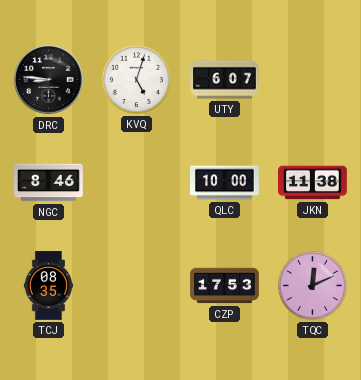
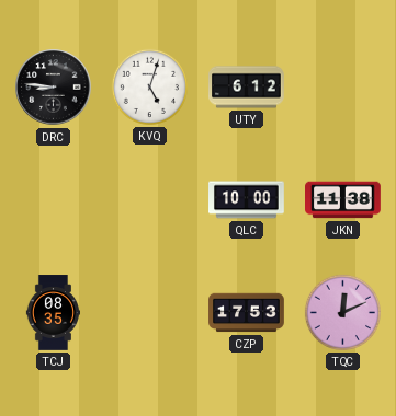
UTY: 6:07 -> 6:12
NGC: 8:46 -> none
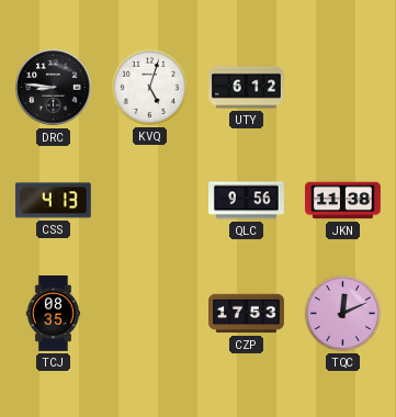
CSS: none -> 4:13
QLC: 10:00 -> 9:56
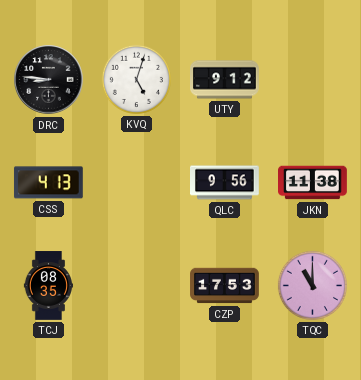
UTY: 6:12 -> 9:12
TQC: 12:11 -> 11:00
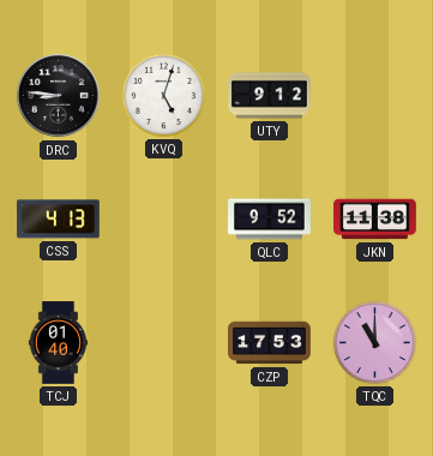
QLC: 9:56 -> 9:52
TCJ: 08:35 -> 01:40
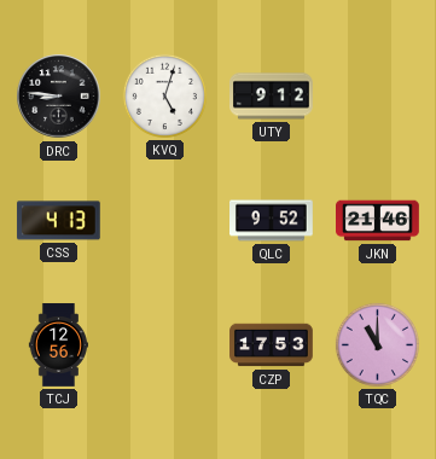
JKN: 11:38 -> 21:46
TCJ: 01:40 -> 12:56
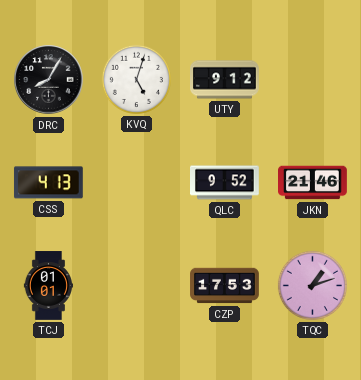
DRC: 8:46 -> 8:05
TCJ: 12:56 -> 01:01
TQC: 11:00 -> 1:12
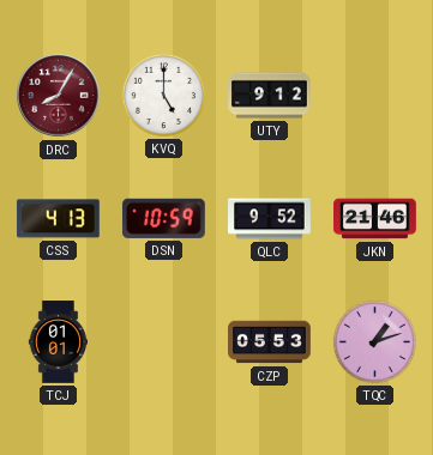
DRC dial: black -> burgundy
KVQ: 5:03 -> 5:00
DSN: none -> 10:59
CZP: 17:53 -> 05:53
